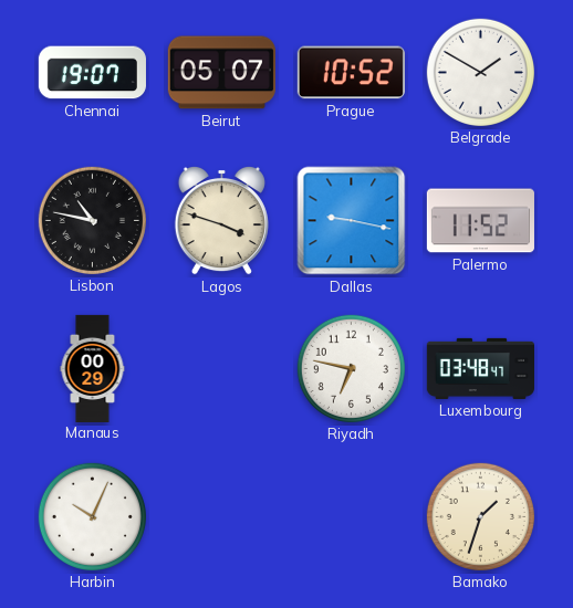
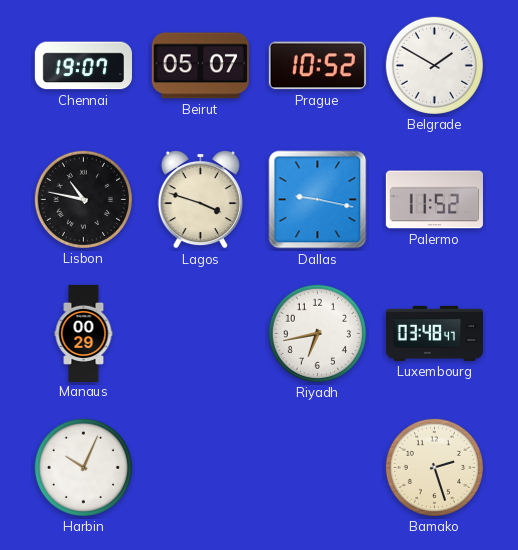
Riyadh: 6:47 -> 6:43
Bamako: 1:33 -> 2:27
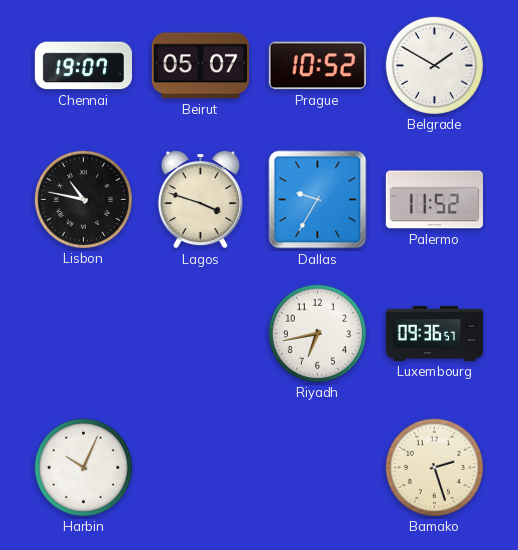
Dallas: 9:17 -> 9:35
Manaus: 00:29 -> none
Luxembourg: 03:48 -> 09:36
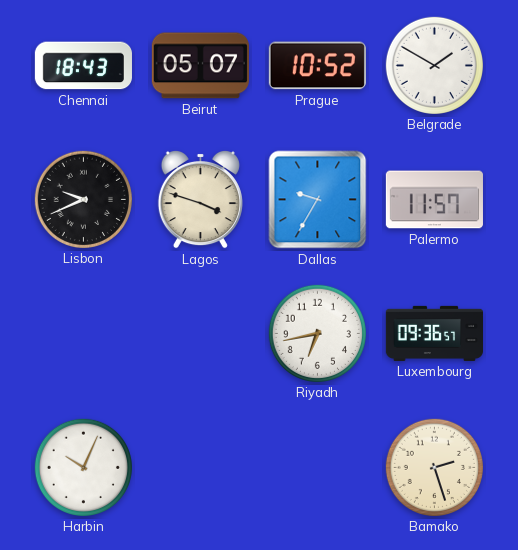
Chennai: 19:07 -> 18:43
Lisbon: 10:47 -> 9:41
Palermo: 11:52 -> 11:57
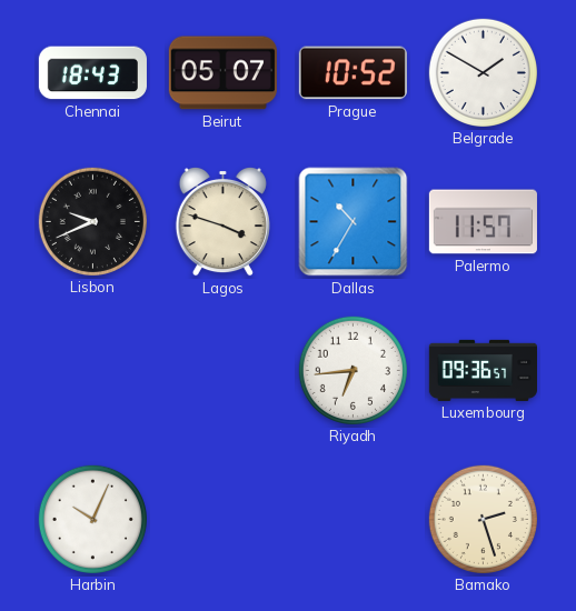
Dallas: 9:35 -> 10:35
Riyadh: 6:43 -> 6:44
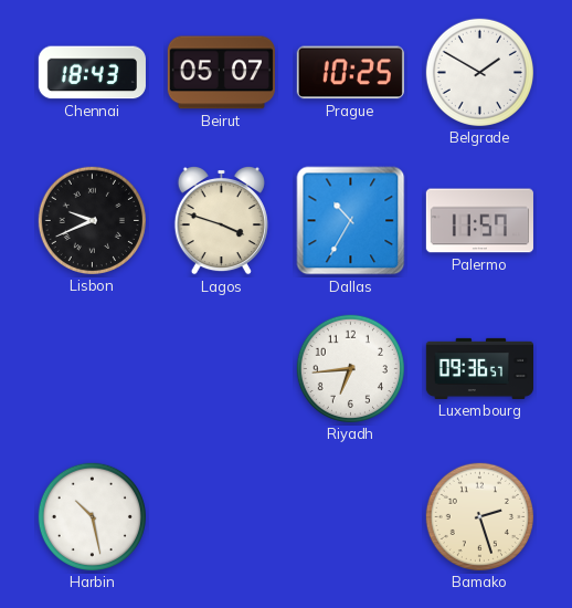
Prague: 10:52 -> 10:25
Harbin: 10:04 -> 10:28
